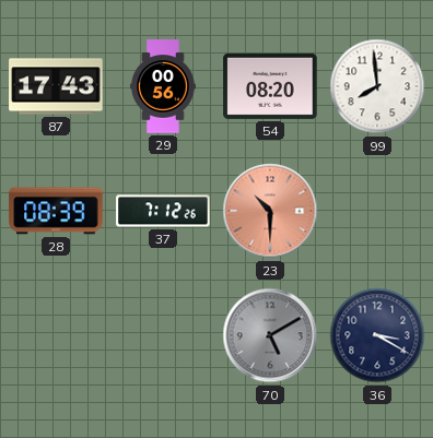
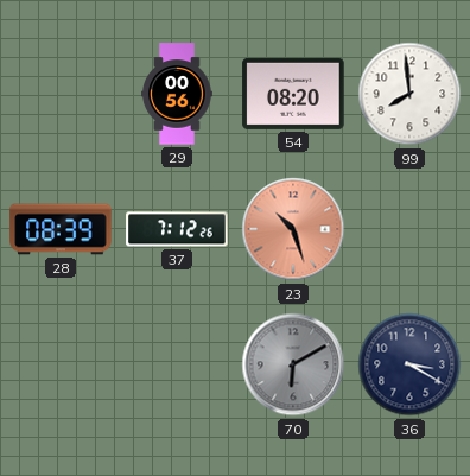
87: 17:43 -> none
23: 10:30 -> 10:27
70: 5:10 -> 6:10
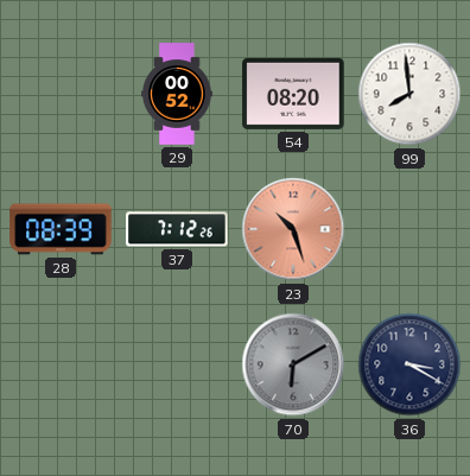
29: 00:56 -> 00:52
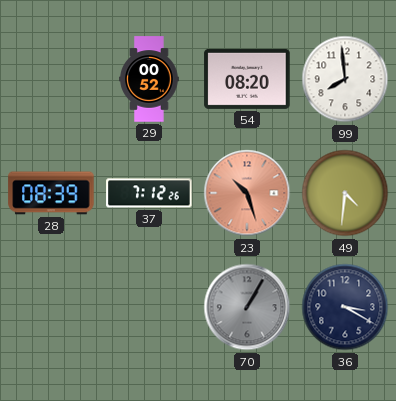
49: none -> 4:31
70: 6:10 -> 1:05
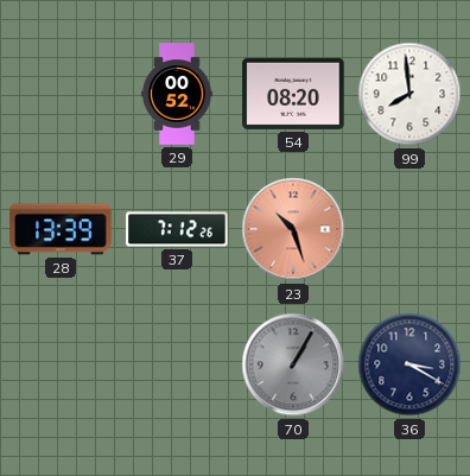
28: 08:39 -> 13:39
49: 4:31 -> none
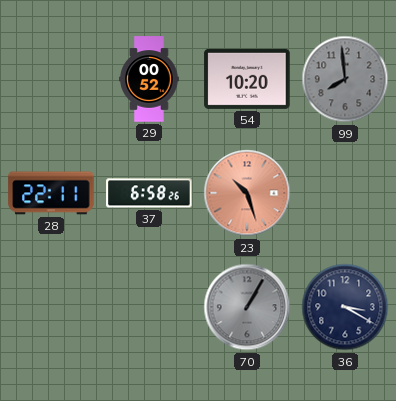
54: 08:20 -> 10:20
99 dial: white -> grey
28: 13:39 -> 22:11
37: 7:12 -> 6:58
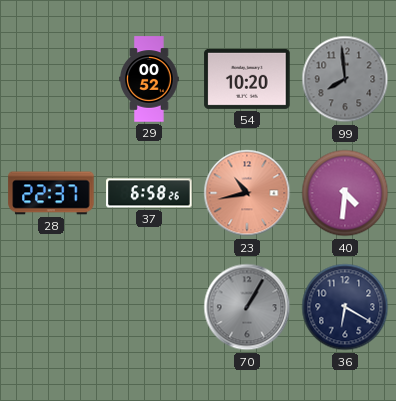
28: 22:11 -> 22:37
23: 10:27 -> 10:43
40: none -> 4:31
36: 3:20 -> 6:20
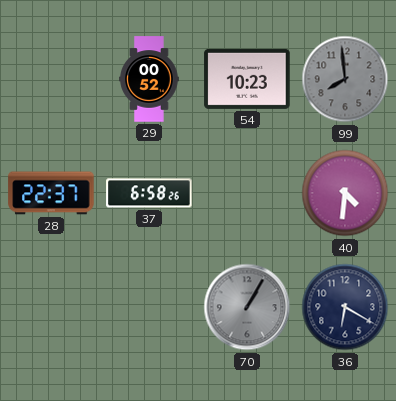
54: 10:20 -> 10:23
23: 10:43 -> none
